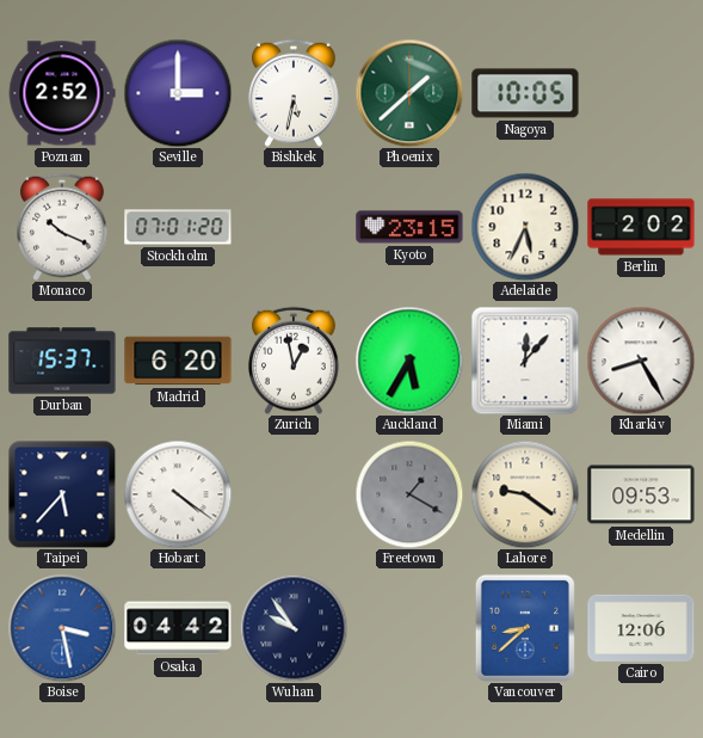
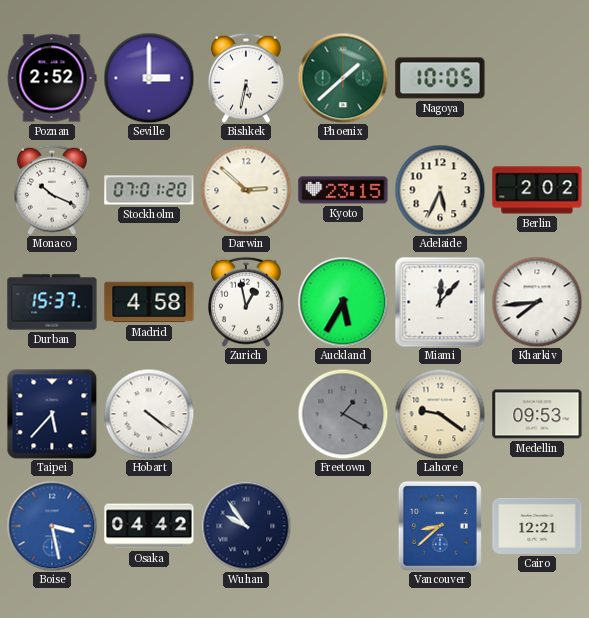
Darwin: none -> 2:52
Madrid: 6:20 -> 4:58
Kharkiv: 8:25 -> 7:44
Cairo: 12:06 -> 12:21
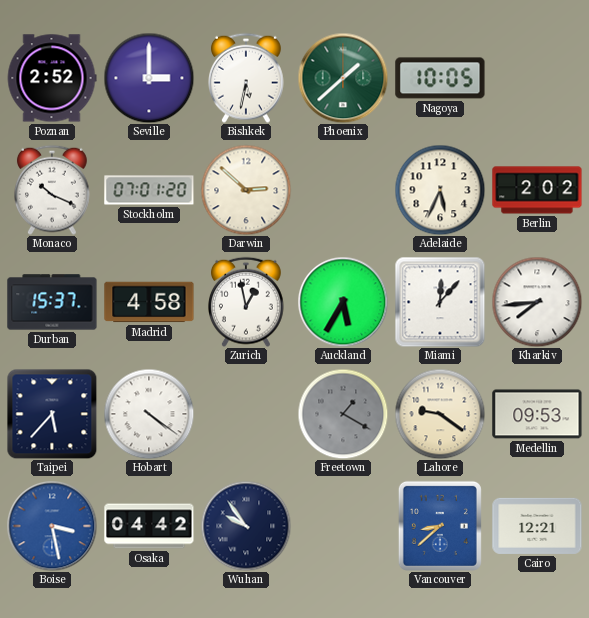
Kyoto: 23:15 -> none
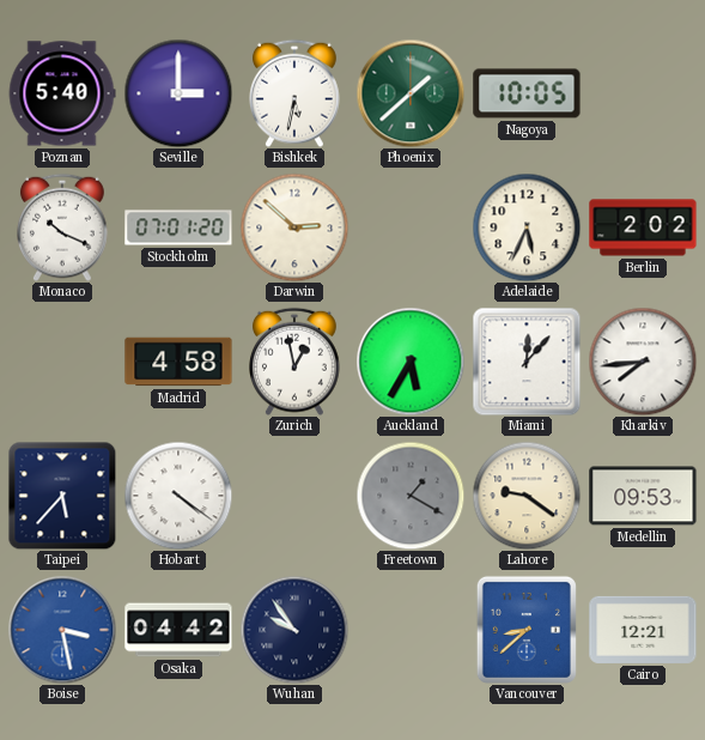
Poznan: 2:52 -> 5:40
Durban: 15:37 -> none
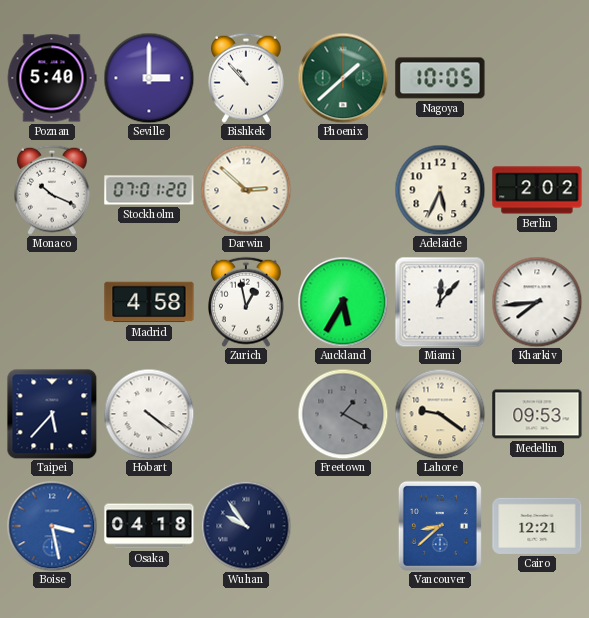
Bishkek: 5:32 -> 10:53
Osaka: 04:42 -> 04:18
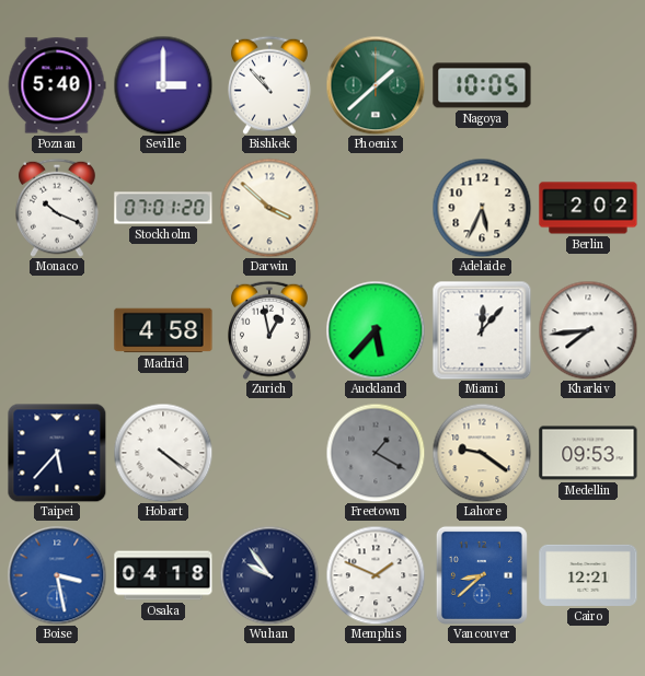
Darwin: 2:52 -> 3:52
Auckland: 5:35 -> 5:37
Memphis: none -> 1:49
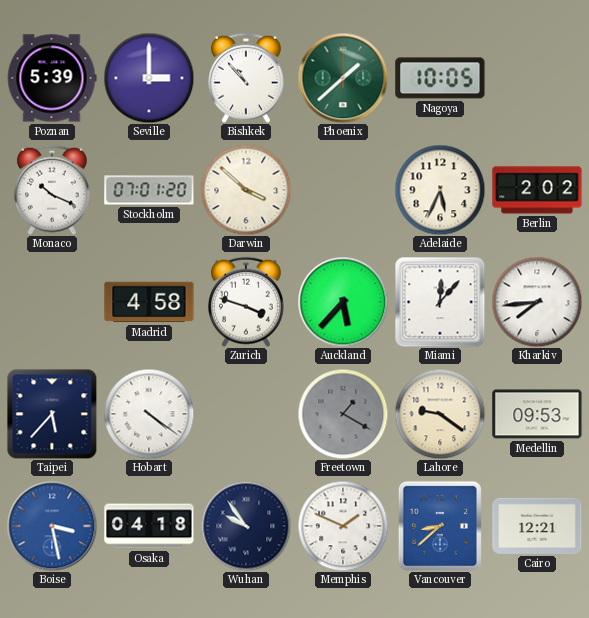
Poznan: 5:40 -> 5:39
Zurich: 12:58 -> 3:48
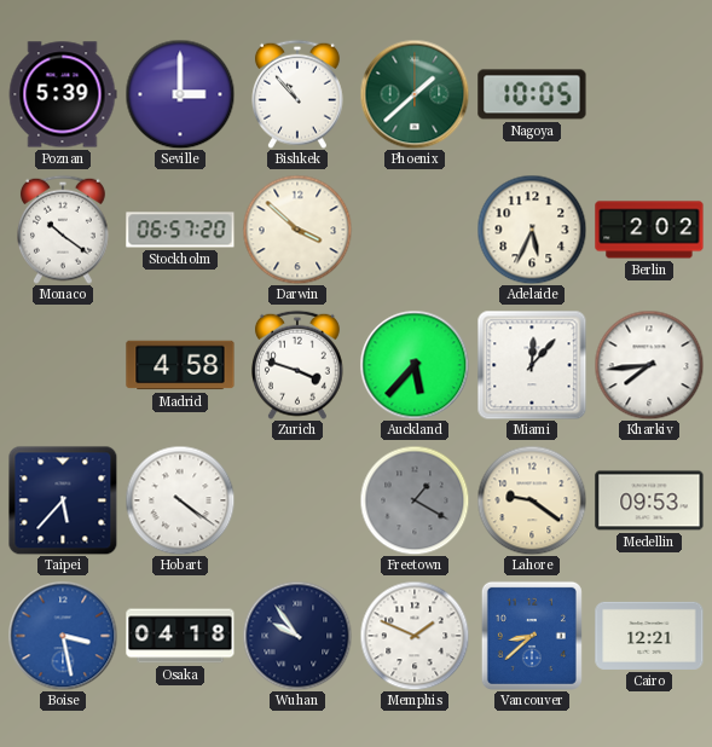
Monaco: 10:19 -> 10:21
Stockholm: 07:01 -> 06:57
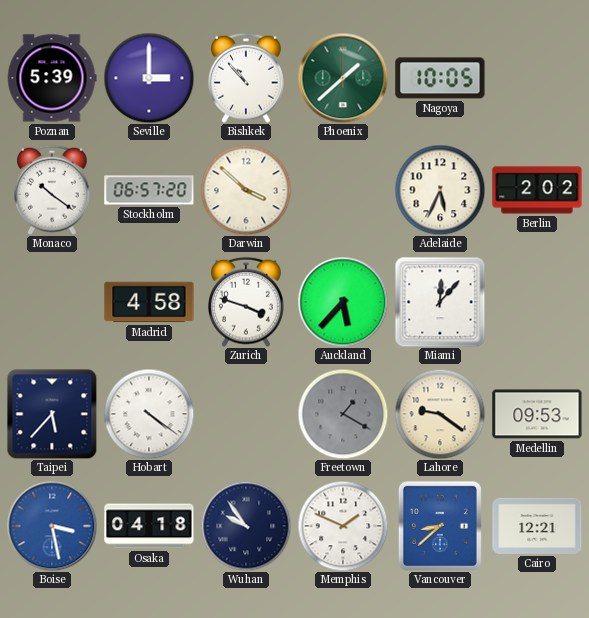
Kharkiv: 7:44 -> none
